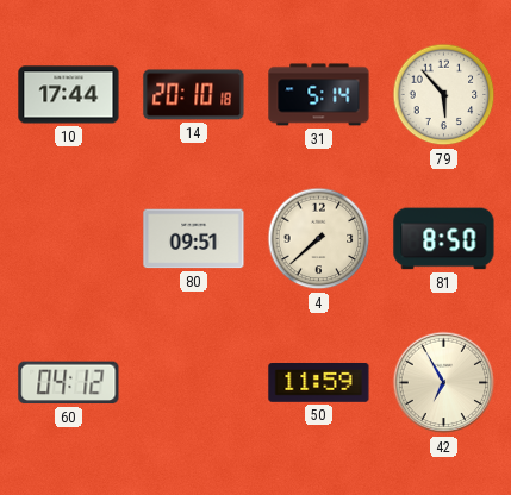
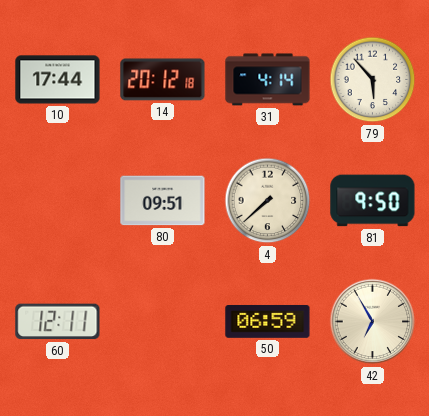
14: 20:10 -> 20:12
31: 5:14 -> 4:14
81: 8:50 -> 9:50
60: 04:12 -> 12:11
50: 11:59 -> 06:59
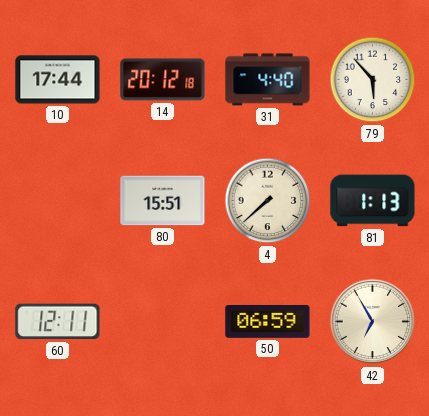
31: 4:14 -> 4:40
80: 09:51 -> 15:51
81: 9:50 -> 1:13
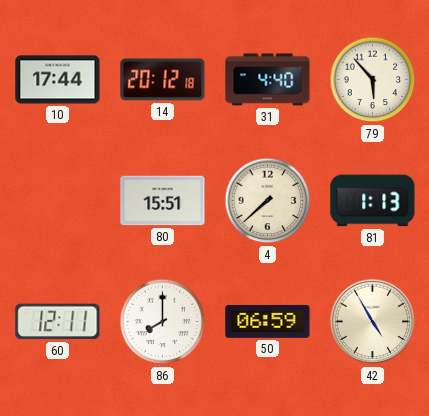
86: none -> 8:00
42: 6:55 -> 4:55
